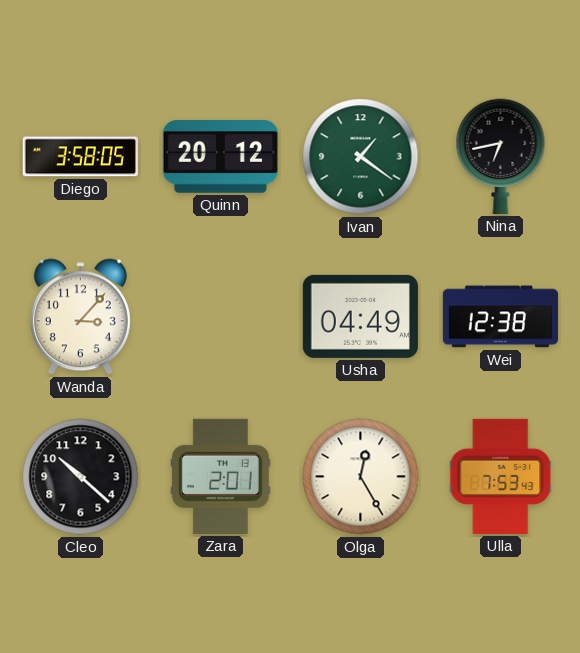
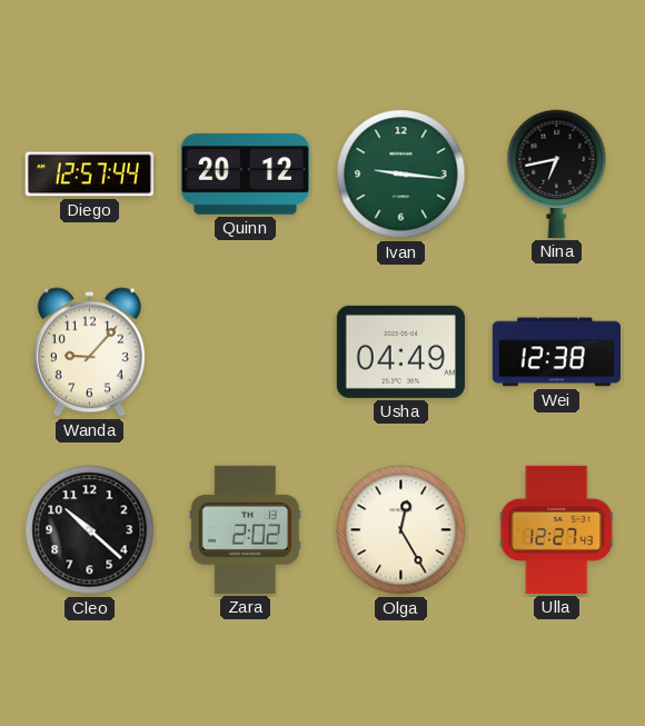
Diego: 3:58 -> 12:57
Ivan: 1:21 -> 9:16
Wanda: 3:07 -> 9:07
Zara: 2:01 -> 2:02
Ulla: 7:53 -> 12:27
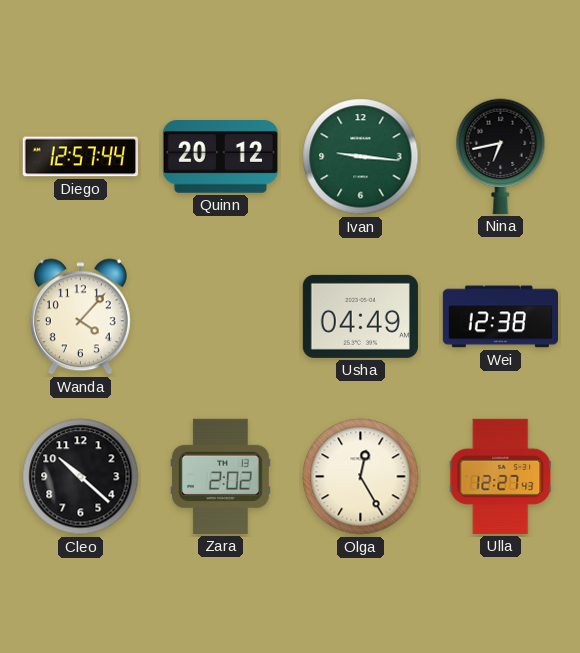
Wanda: 9:07 -> 4:07
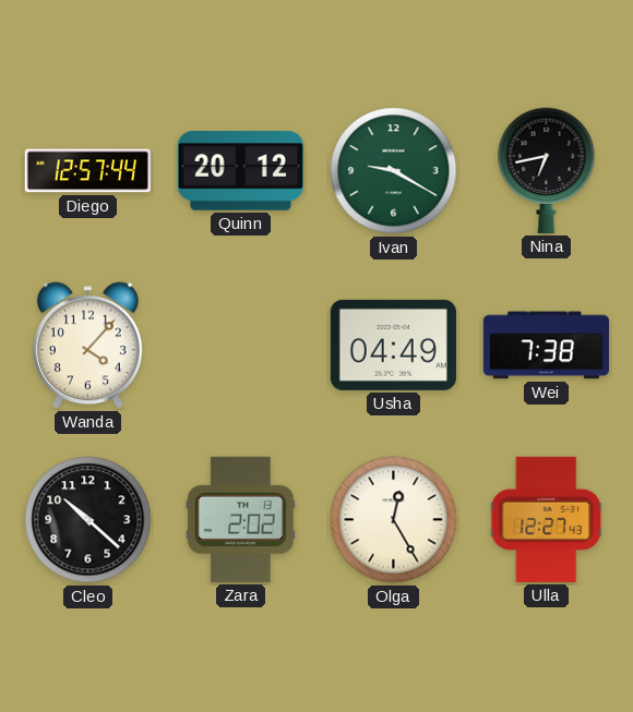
Ivan: 9:16 -> 9:20
Wei: 12:38 -> 7:38
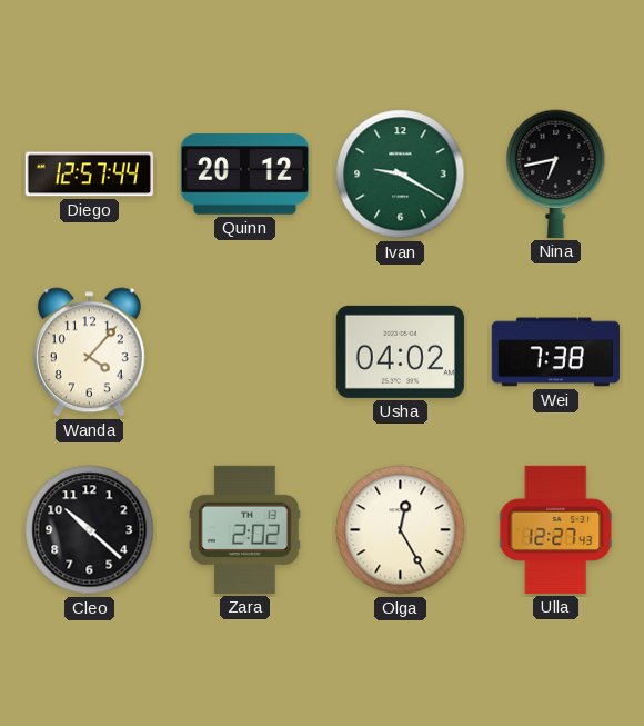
Usha: 04:49 -> 04:02
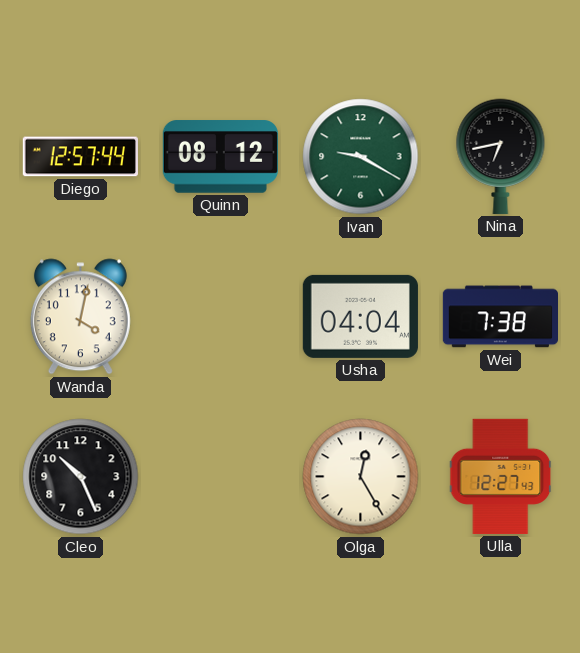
Quinn: 20:12 -> 08:12
Wanda: 4:07 -> 4:02
Usha: 04:02 -> 04:04
Cleo: 10:22 -> 10:26
Zara: 2:02 -> none
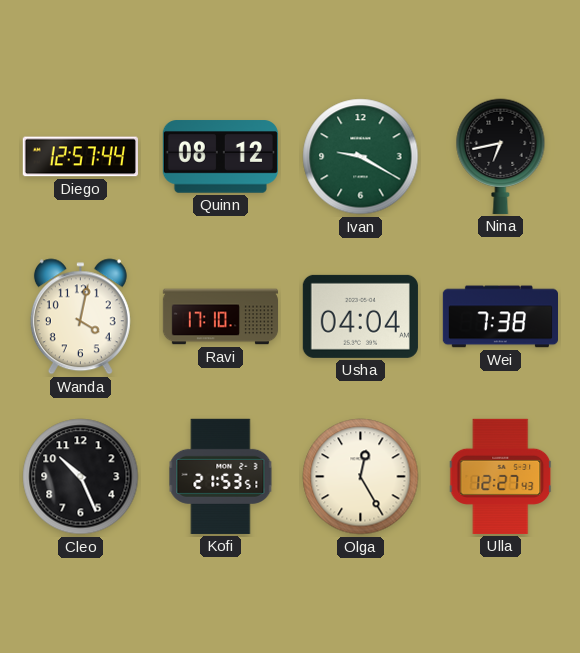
Ravi: none -> 17:10
Kofi: none -> 21:53
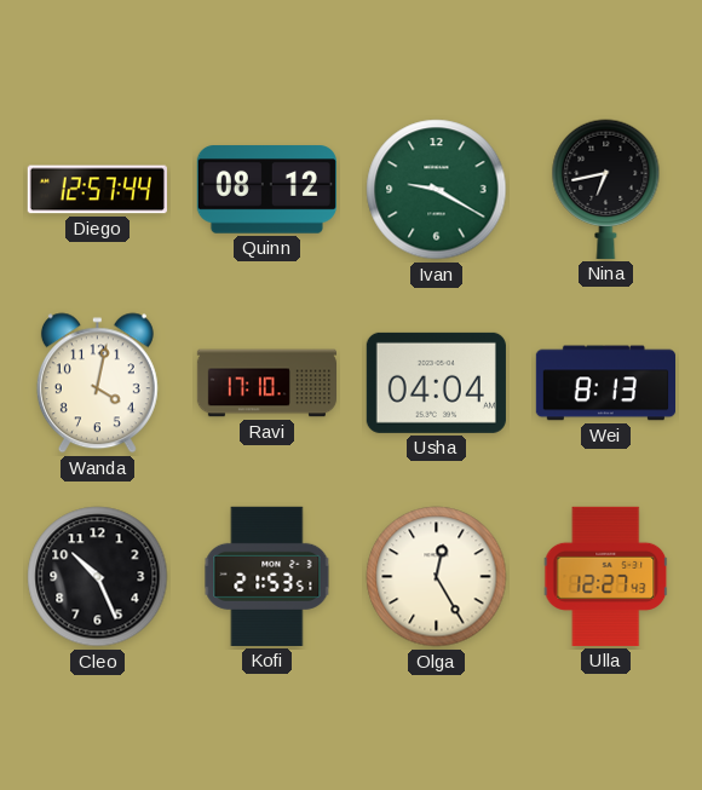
Wei: 7:38 -> 8:13
